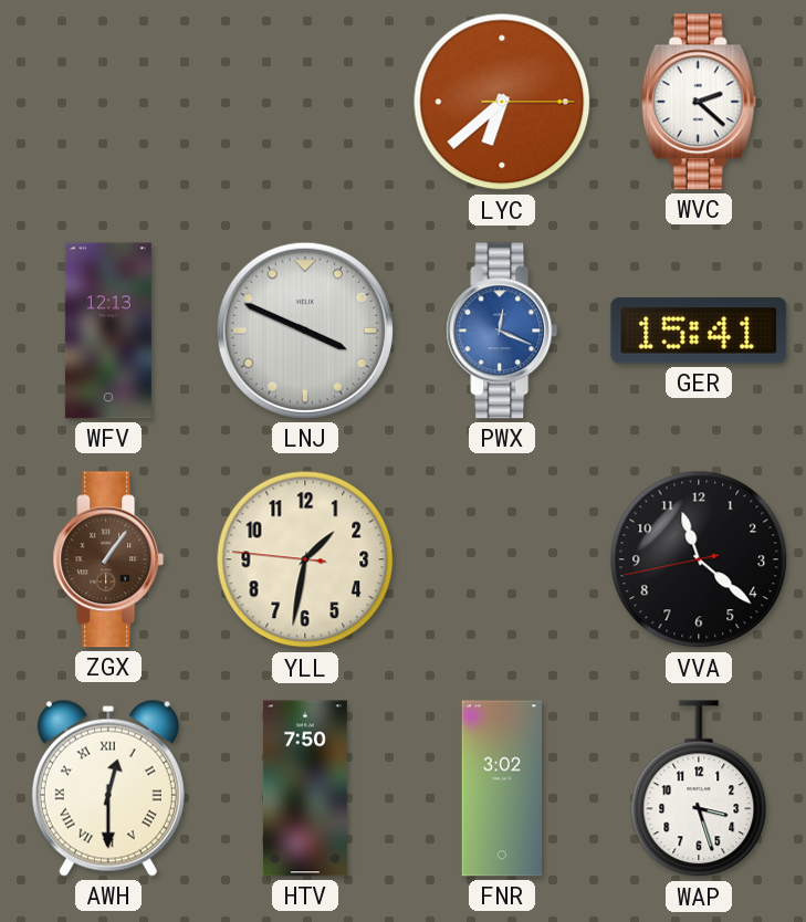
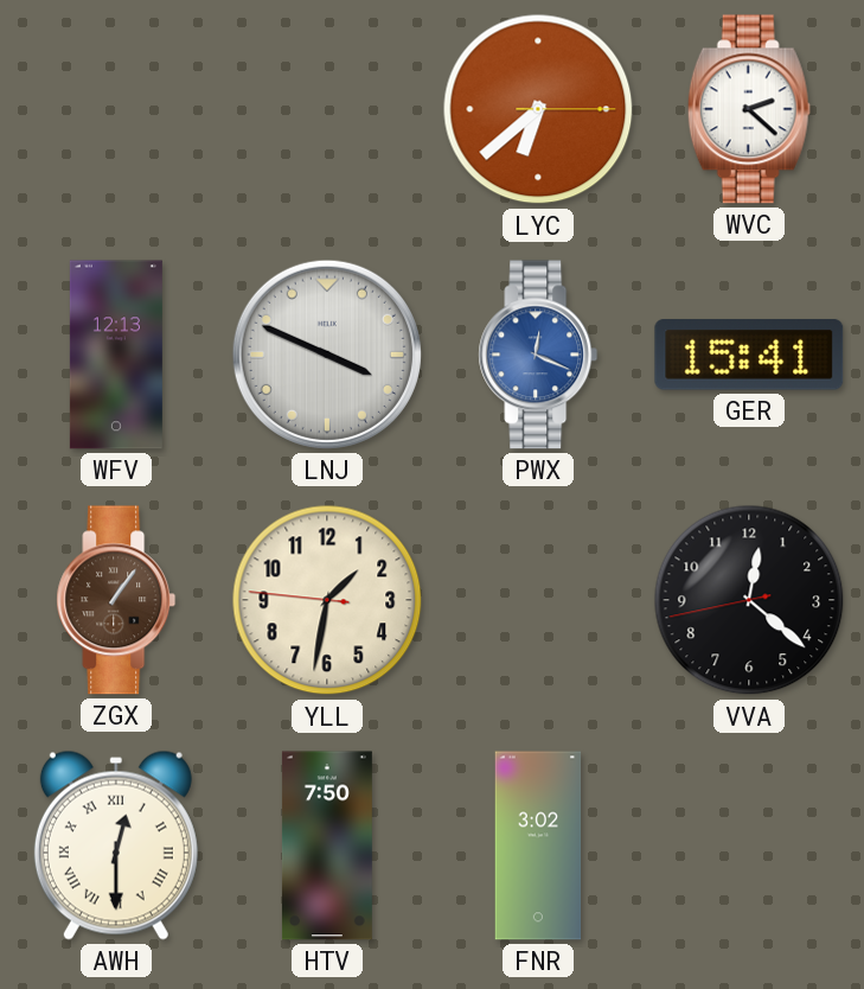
VVA: 11:21 -> 12:21
WAP: 3:27 -> none
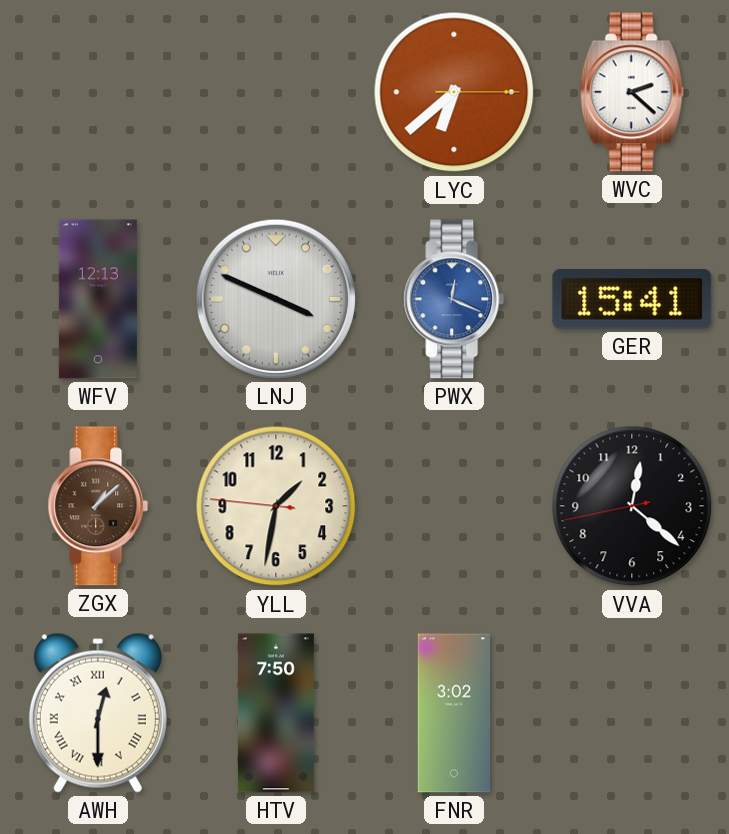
ZGX: 1:06 -> 1:08
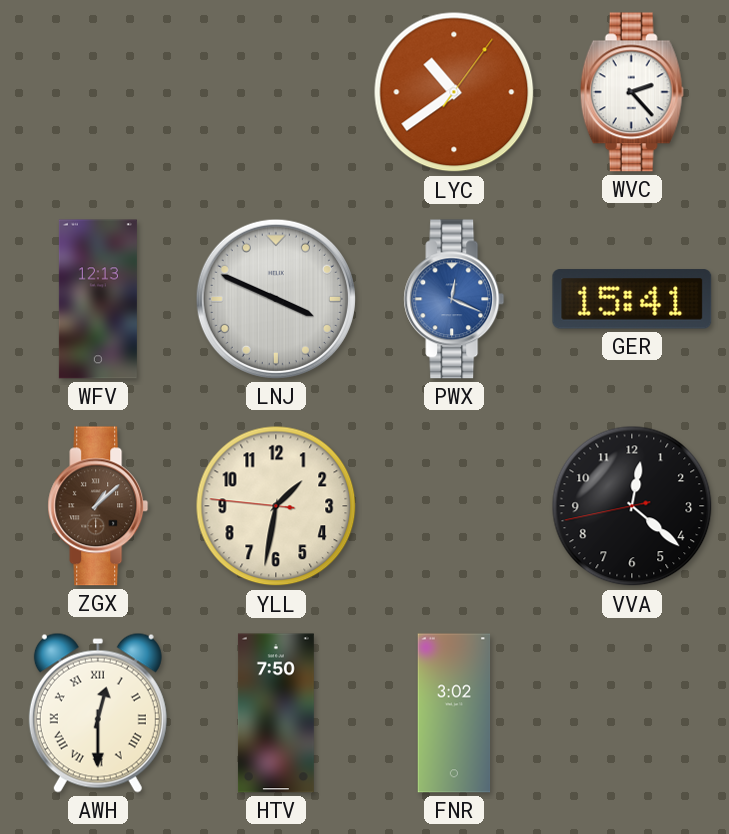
LYC: 6:38 -> 10:39
WVC: 2:22 -> 2:23
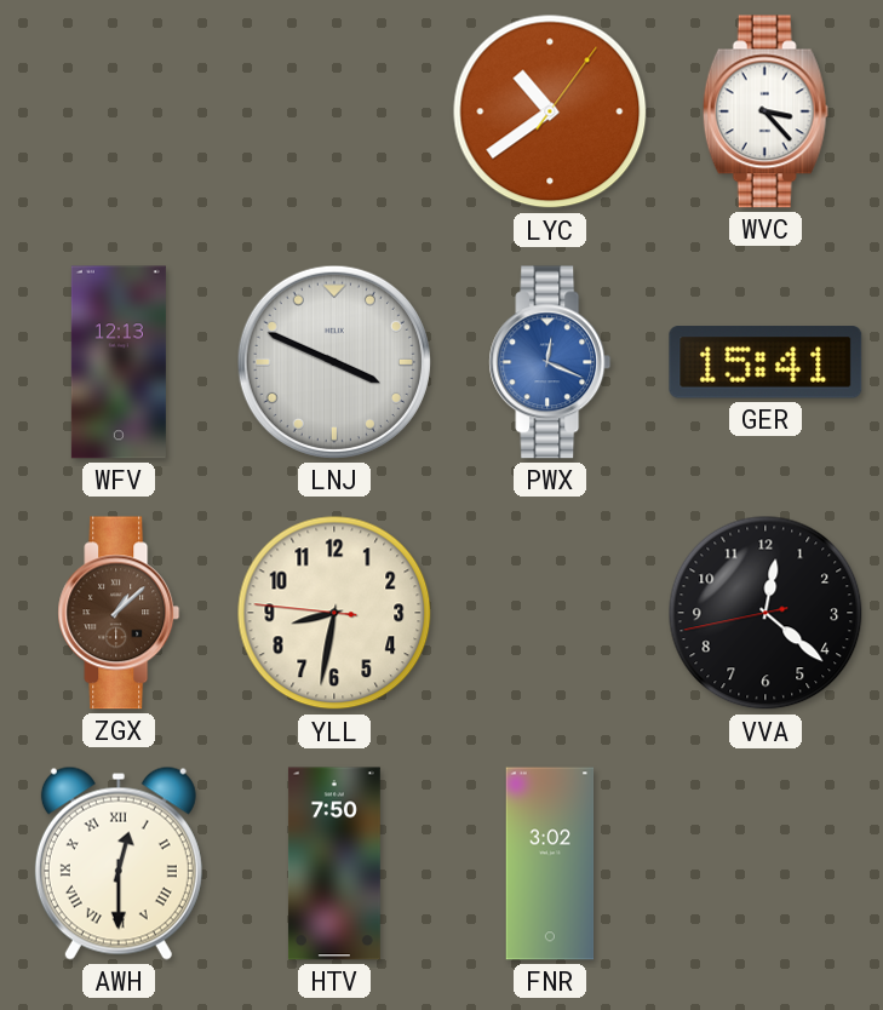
WVC: 2:23 -> 3:23
YLL: 1:31 -> 8:31
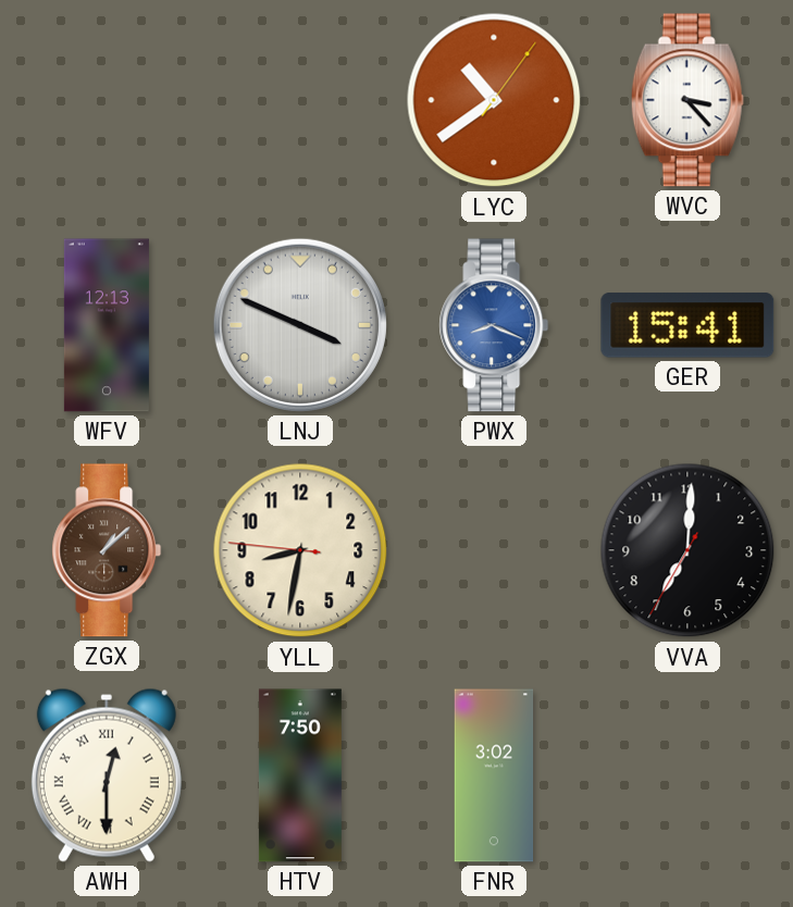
PWX: 12:19 -> 8:19
VVA: 12:21 -> 7:00
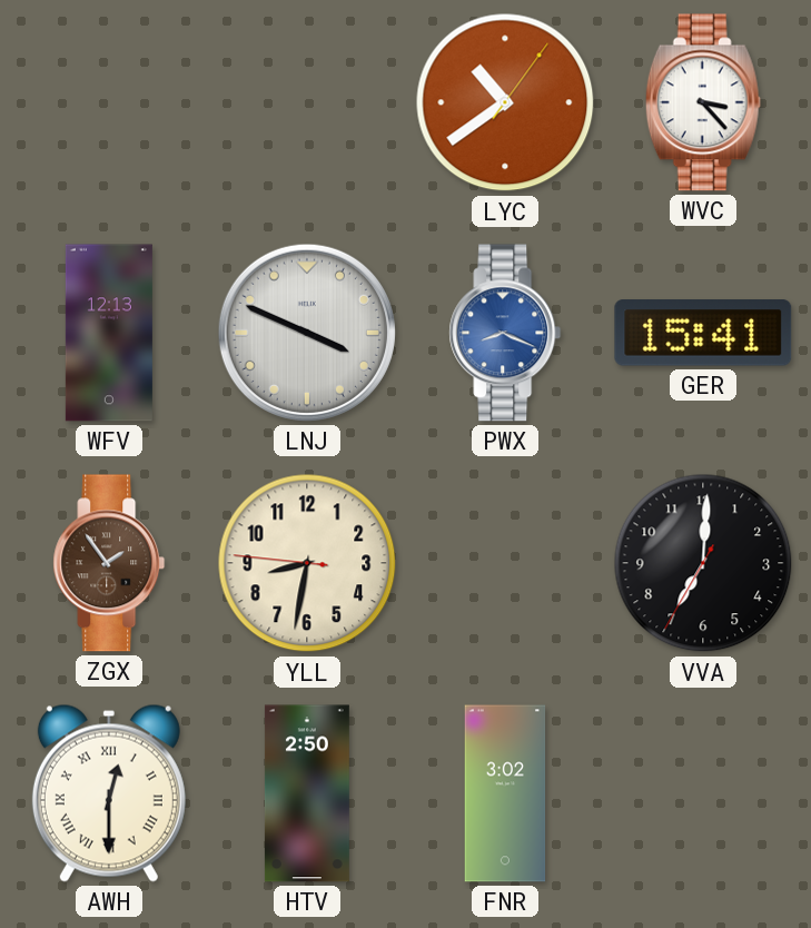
ZGX: 1:08 -> 1:54
HTV: 7:50 -> 2:50
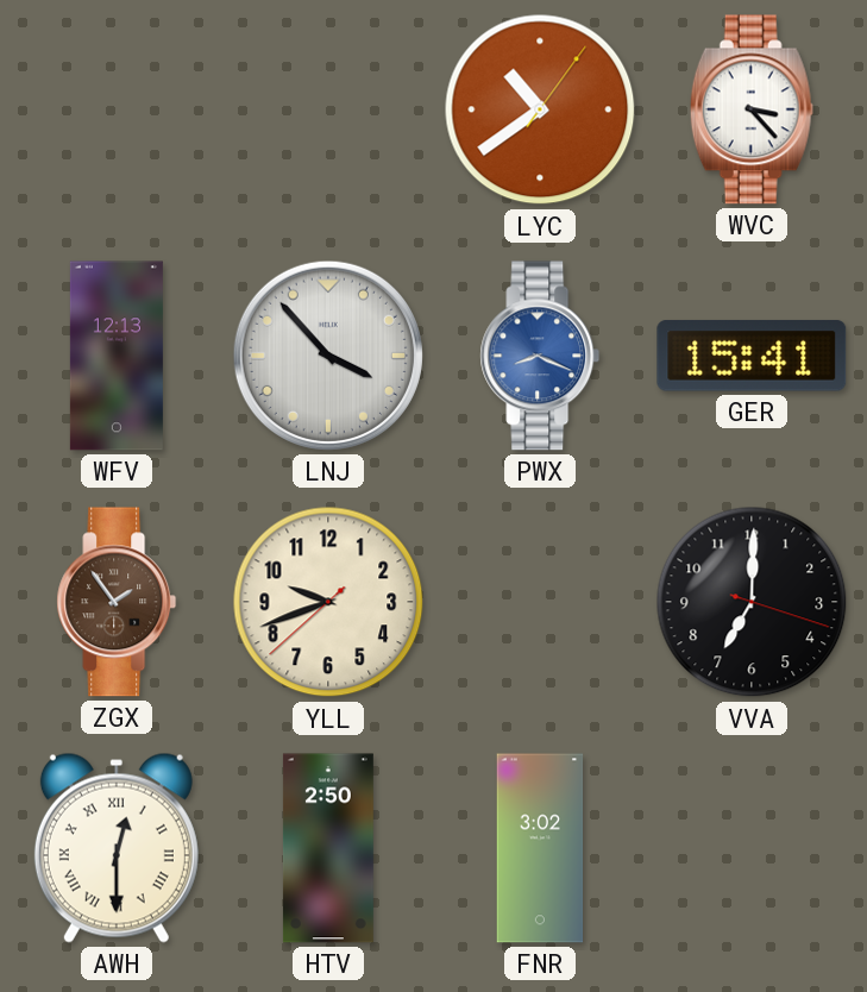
LNJ: 3:49 -> 3:53
YLL: 8:31 -> 9:41
VVA: 7:00:35 -> 7:00:18
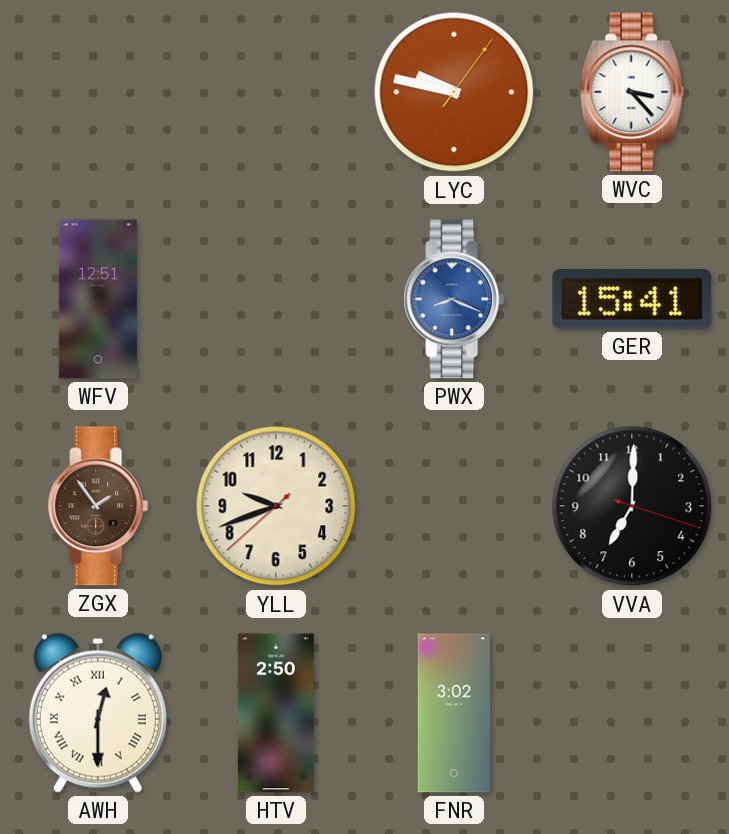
LYC: 10:39 -> 9:47
WFV: 12:13 -> 12:51
LNJ: 3:53 -> none
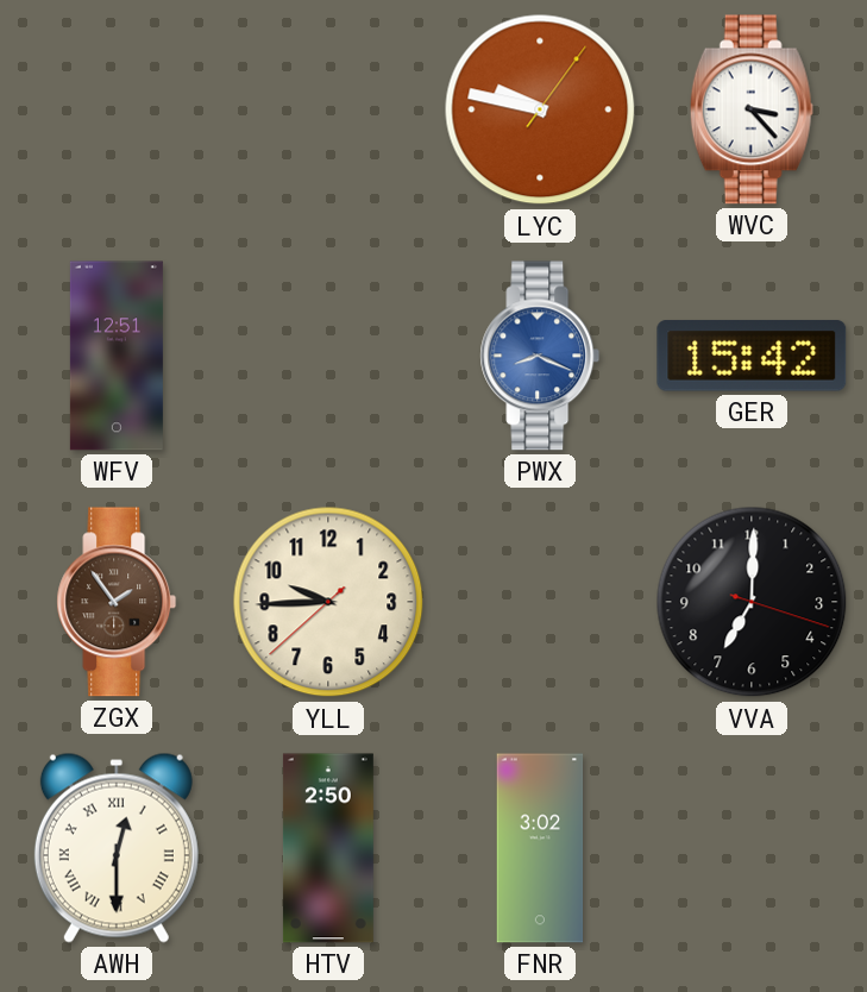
GER: 15:41 -> 15:42
YLL: 9:41 -> 9:44
